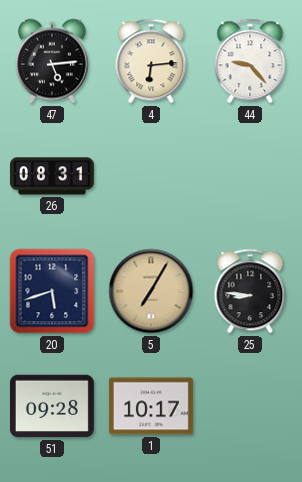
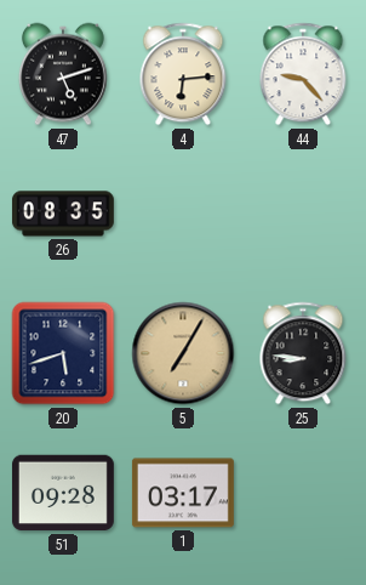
47: 5:14 -> 5:12
26: 08:31 -> 08:35
1: 10:17 -> 03:17
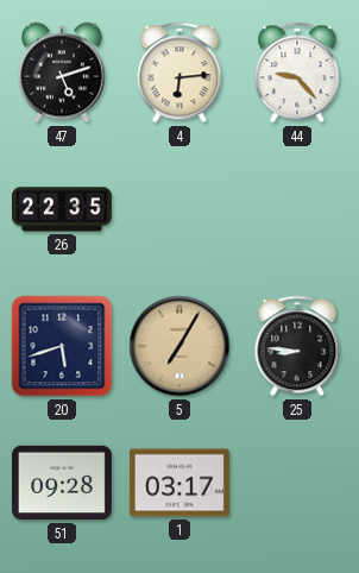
26: 08:35 -> 22:35
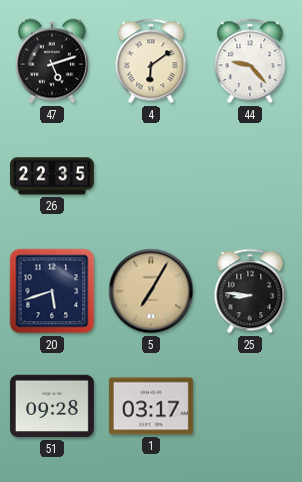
4: 6:14 -> 6:09
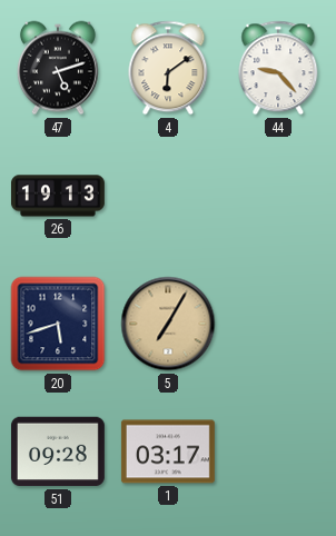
26: 22:35 -> 19:13
25: 8:46 -> none
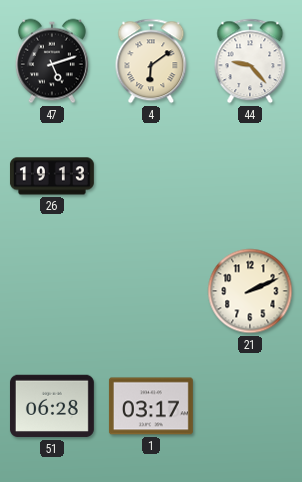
20: 5:42 -> none
5: 7:05 -> none
21: none -> 2:11
51: 09:28 -> 06:28
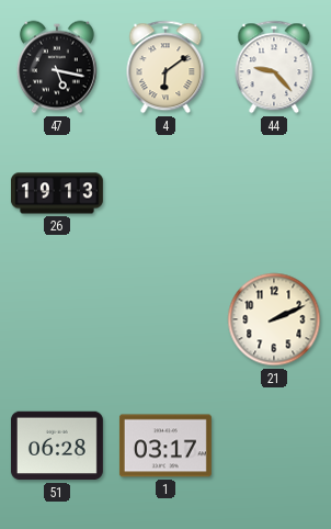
47: 5:12 -> 5:17
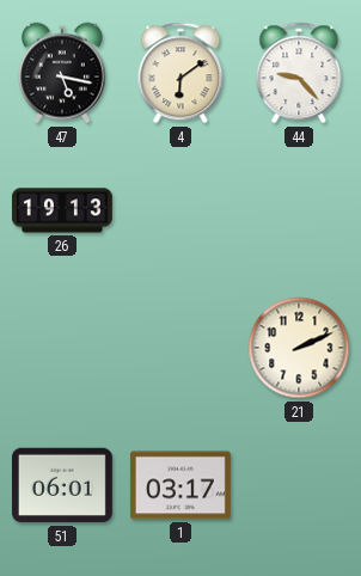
51: 06:28 -> 06:01
